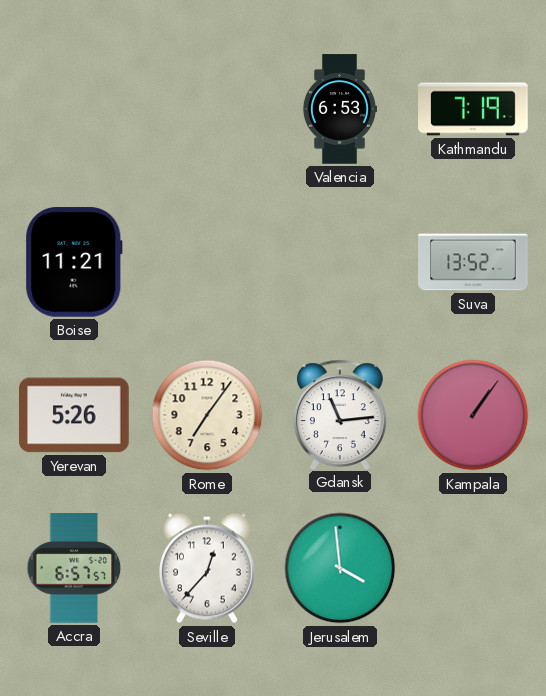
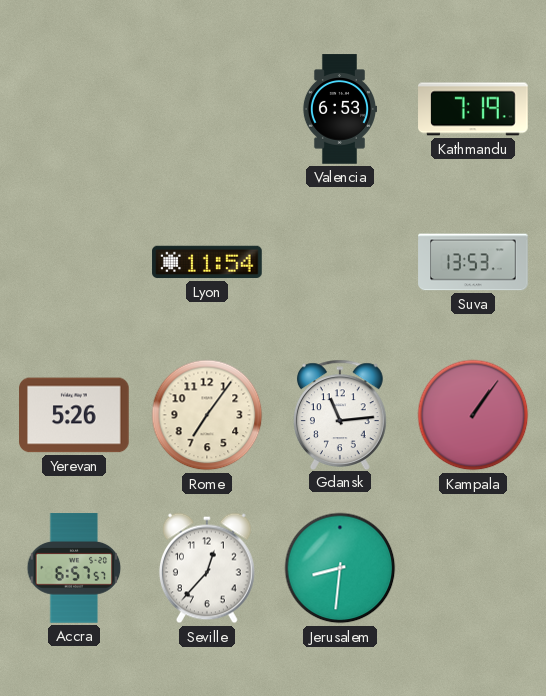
Boise: 11:21 -> none
Lyon: none -> 11:54
Suva: 13:52 -> 13:53
Jerusalem: 3:59 -> 8:31
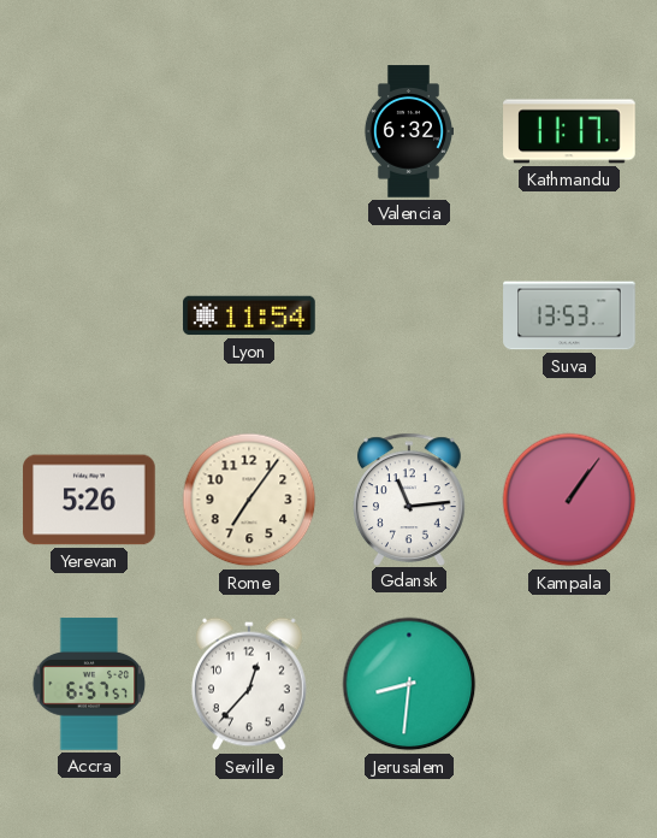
Valencia: 6:53 -> 6:32
Kathmandu: 7:19 -> 11:17
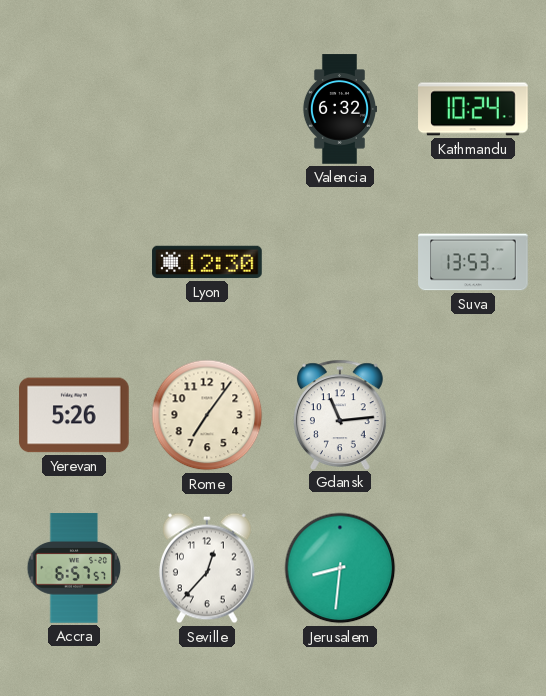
Kathmandu: 11:17 -> 10:24
Lyon: 11:54 -> 12:30
Kampala: 1:06 -> none
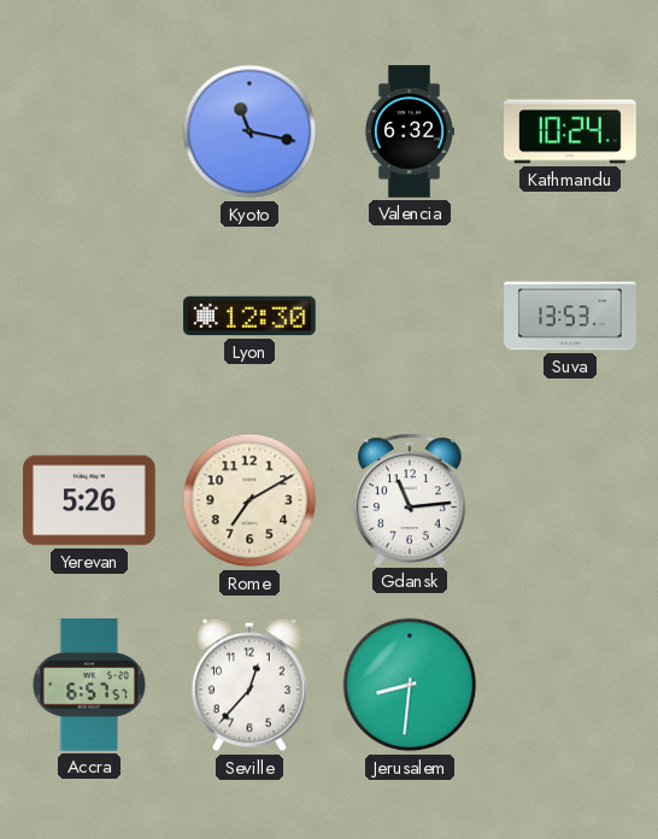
Kyoto: none -> 11:17
Rome: 7:06 -> 7:10
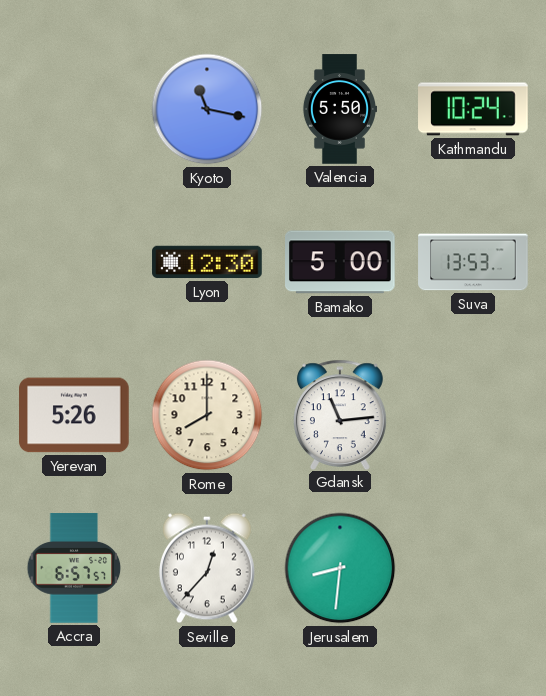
Valencia: 6:32 -> 5:50
Bamako: none -> 5:00
Rome: 7:10 -> 8:00
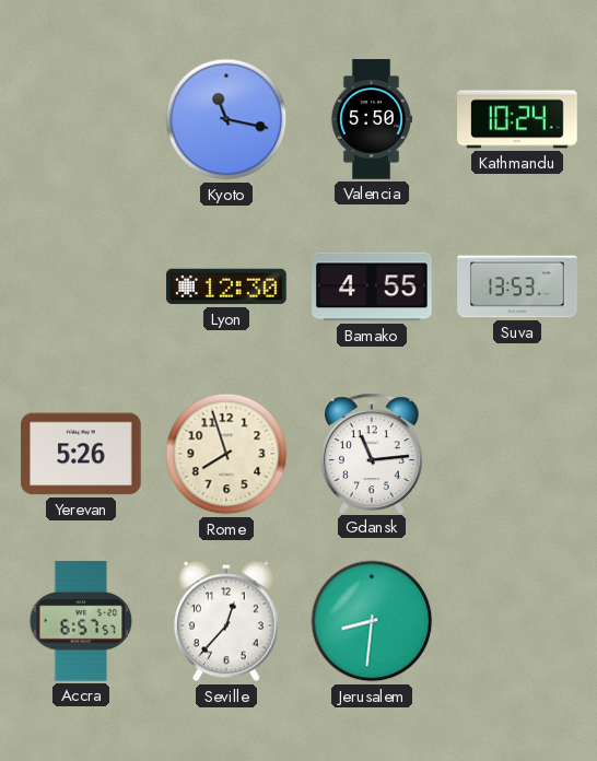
Bamako: 5:00 -> 4:55
Rome: 8:00 -> 7:57
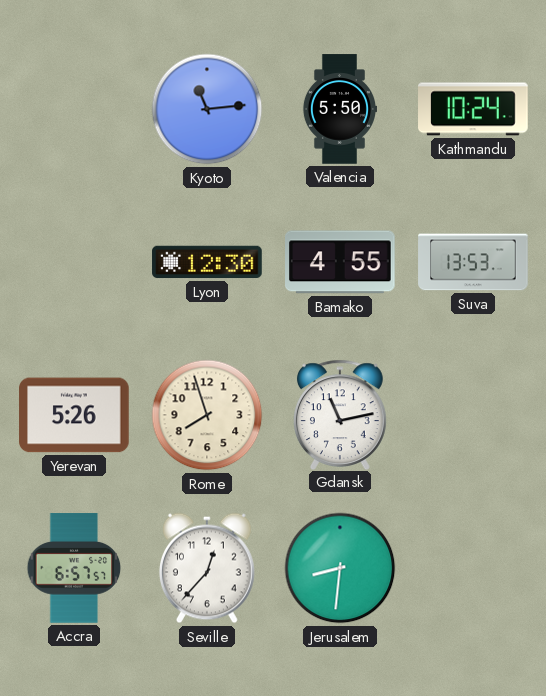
Kyoto: 11:17 -> 11:14
Gdansk: 11:14 -> 11:13
